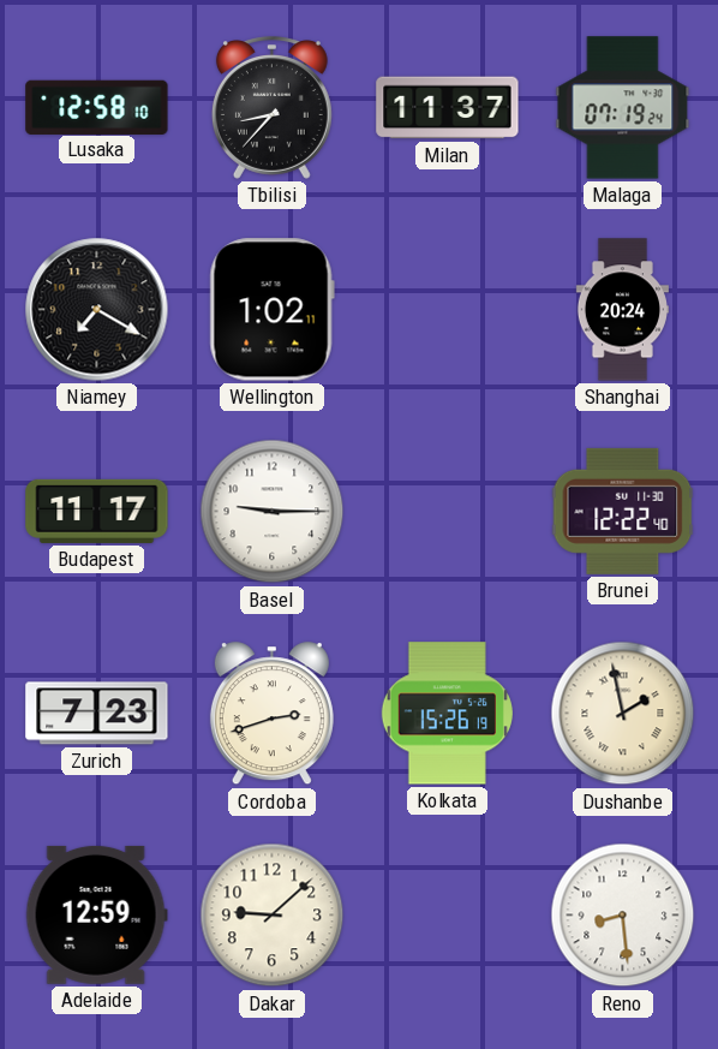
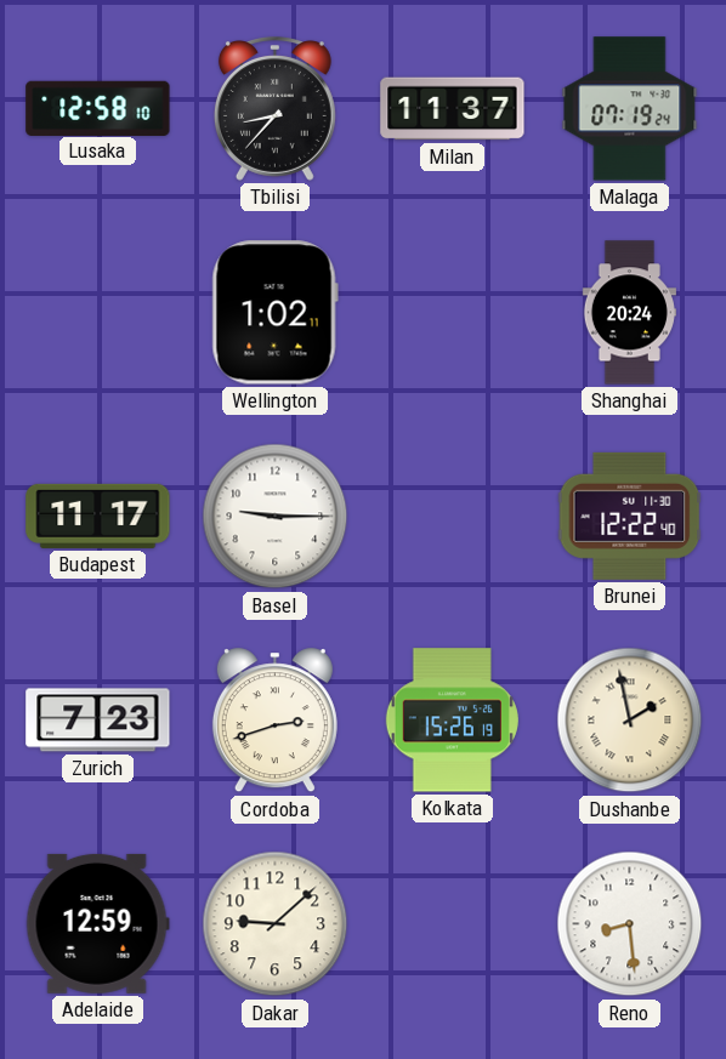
Niamey: 7:20 -> none
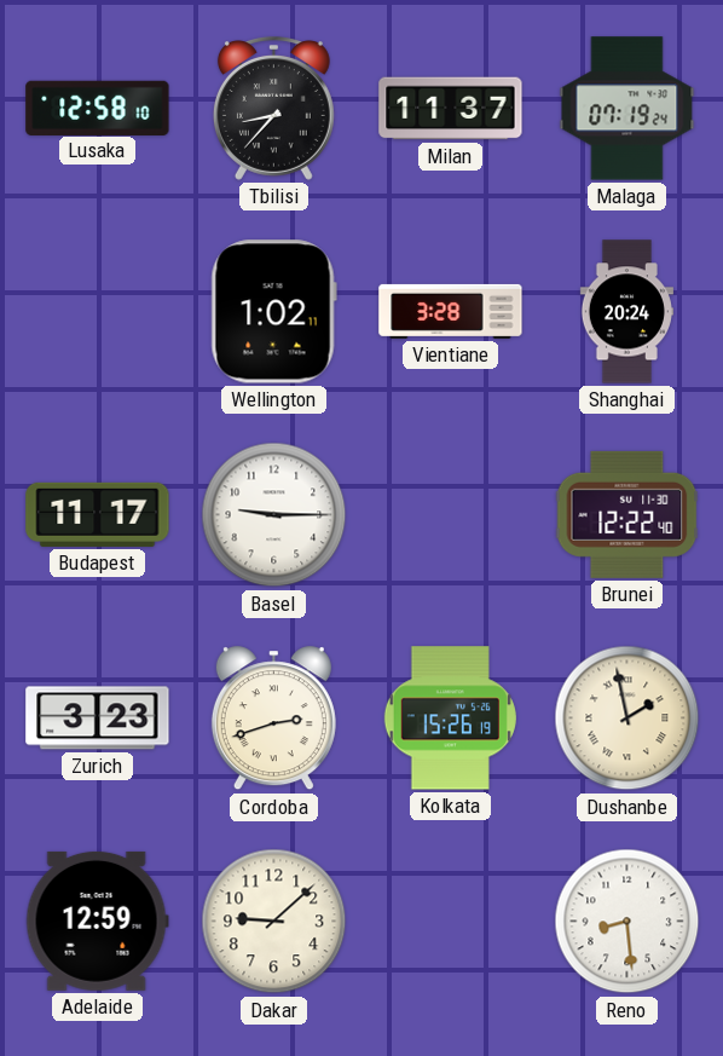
Vientiane: none -> 3:28
Zurich: 7:23 -> 3:23
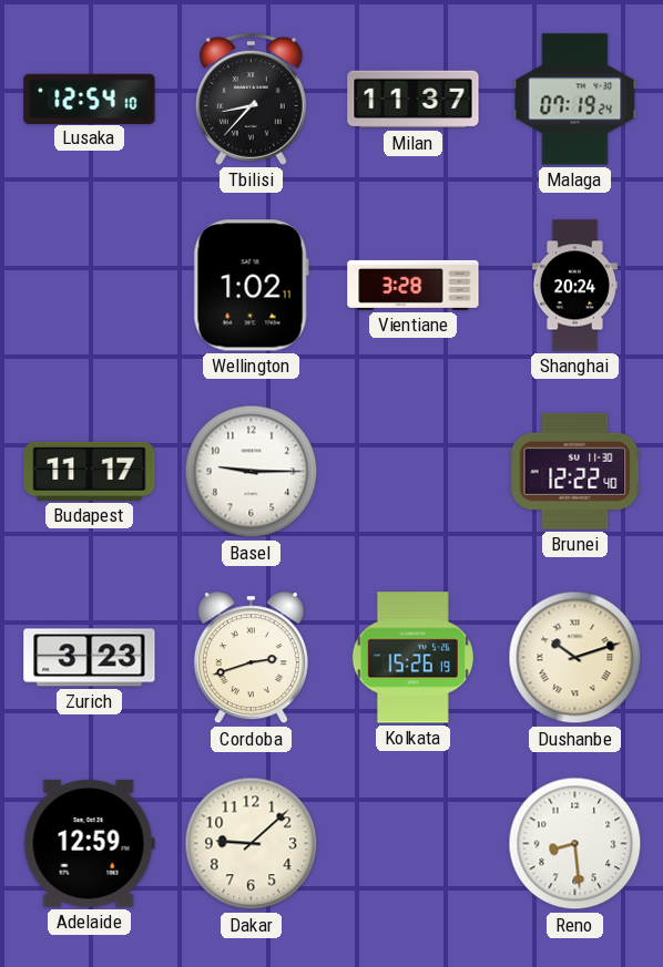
Lusaka: 12:58 -> 12:54
Dushanbe: 1:58 -> 10:12
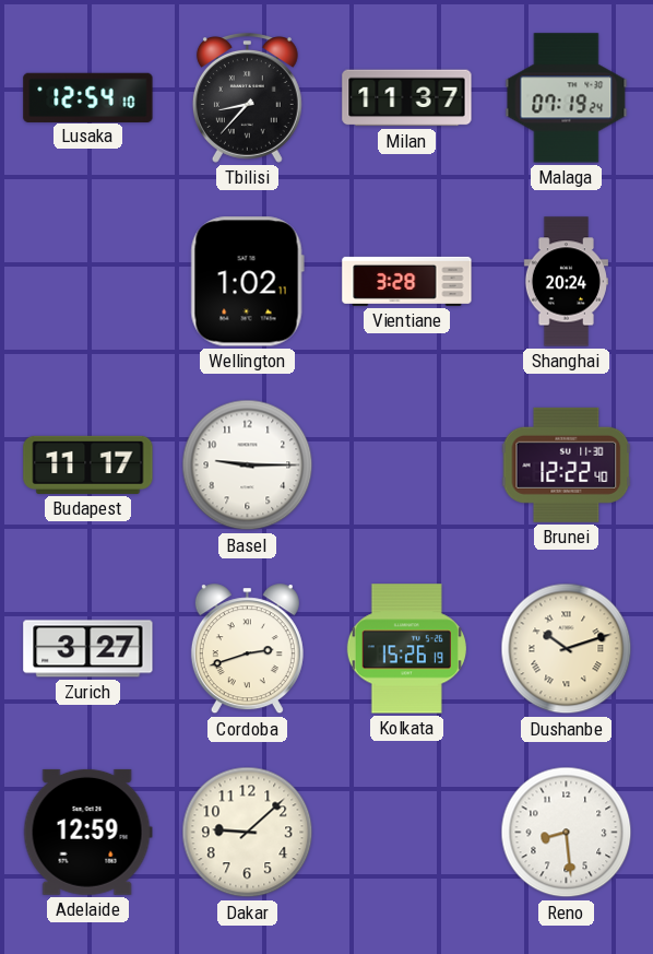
Zurich: 3:23 -> 3:27
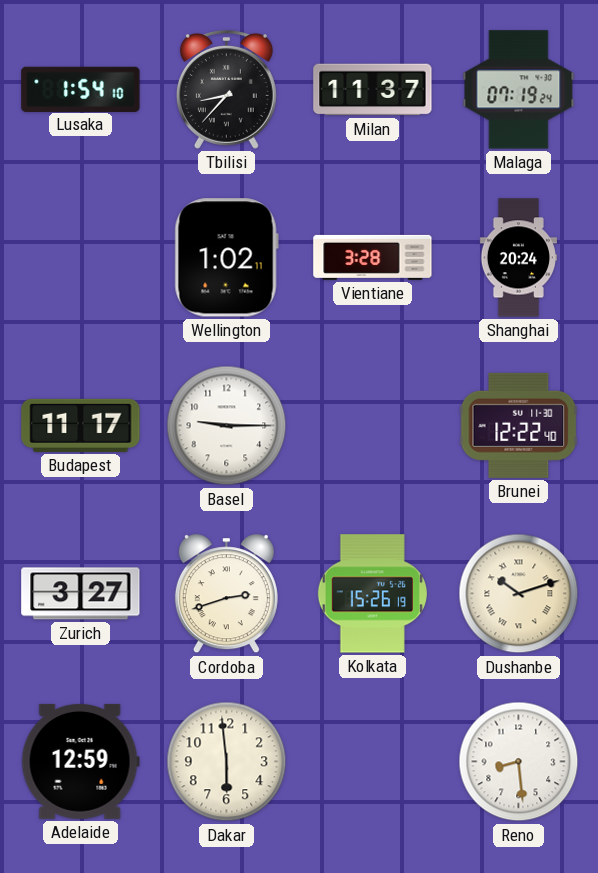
Lusaka: 12:54 -> 1:54
Dakar: 9:08 -> 5:59
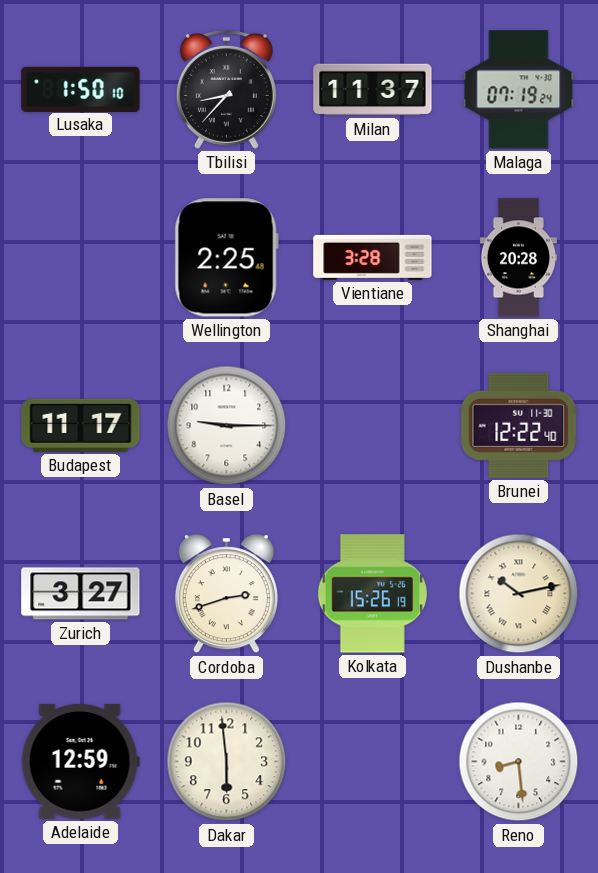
Lusaka: 1:54 -> 1:50
Wellington: 1:02 -> 2:25
Shanghai: 20:24 -> 20:28
Dushanbe: 10:12 -> 10:13
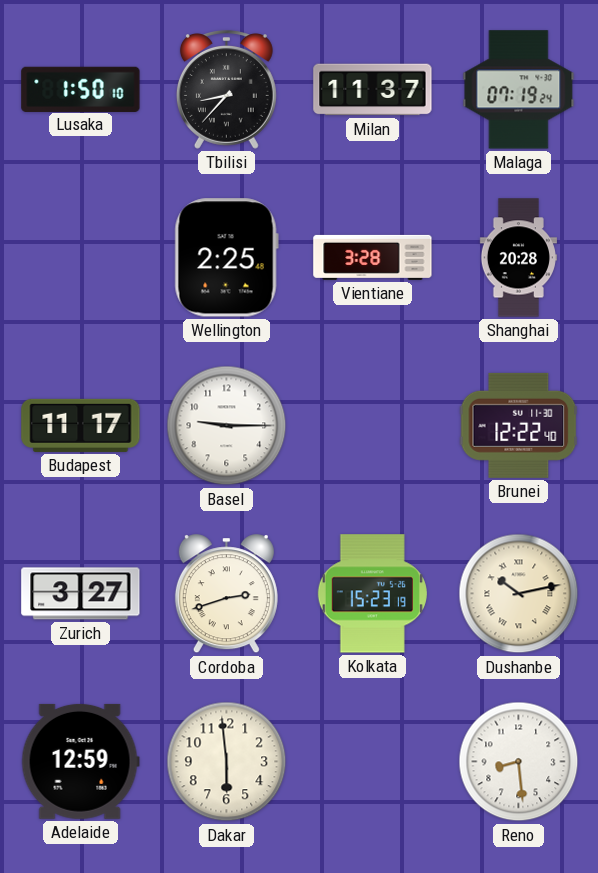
Kolkata: 15:26 -> 15:23
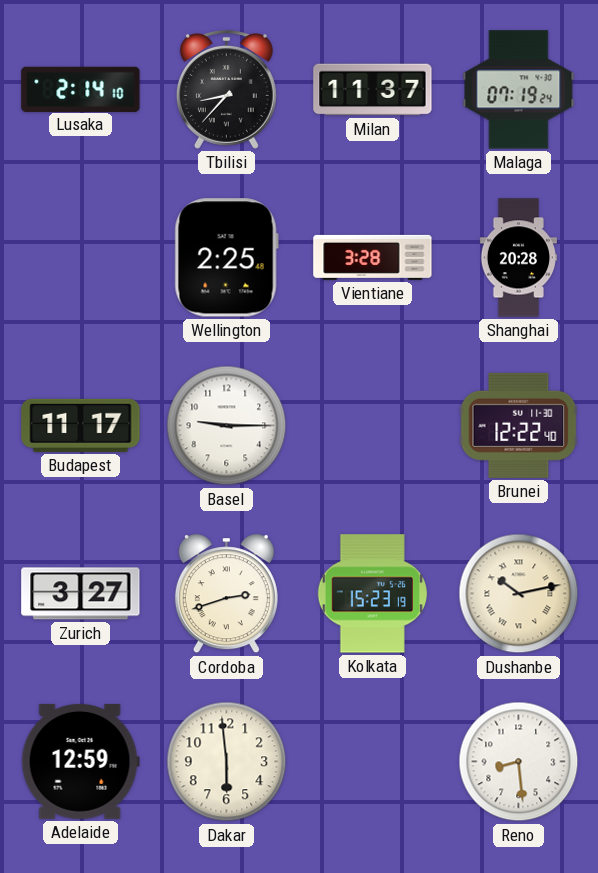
Lusaka: 1:50 -> 2:14
